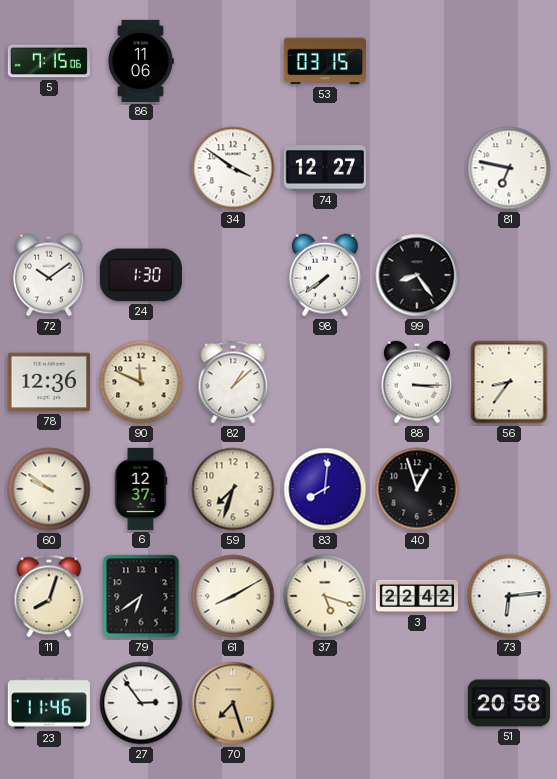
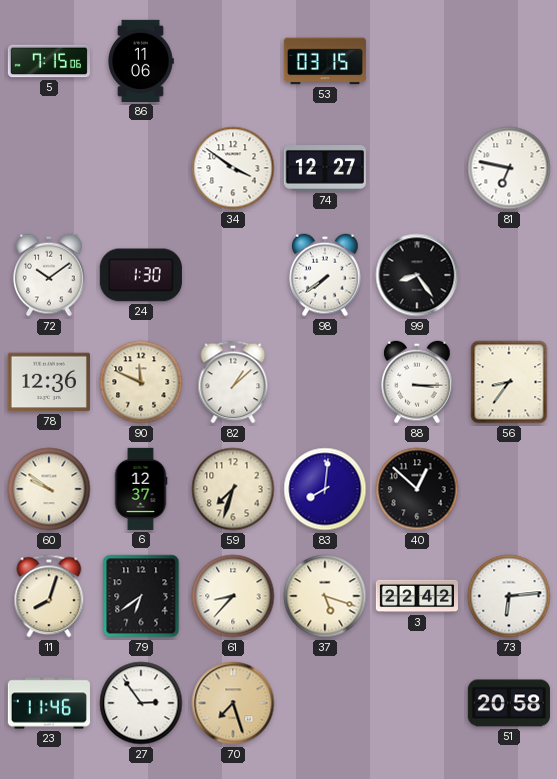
40: 12:57 -> 12:52
61: 8:10 -> 8:37
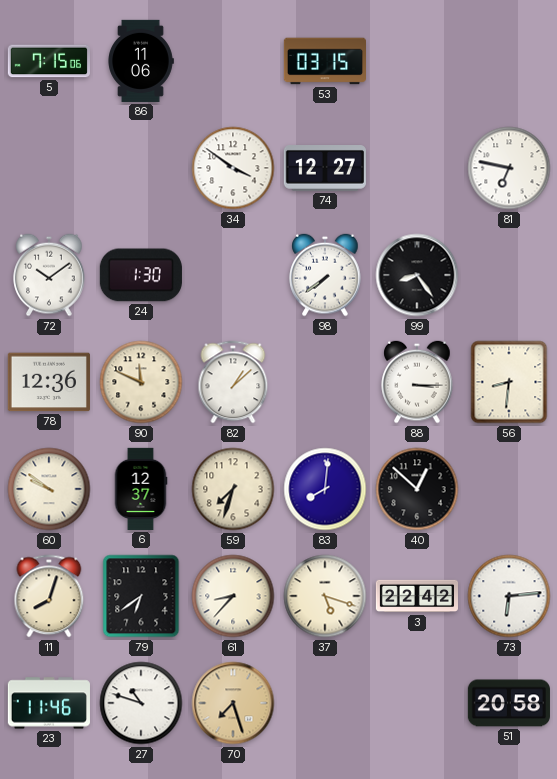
56: 8:36 -> 8:31
27: 2:54 -> 10:48
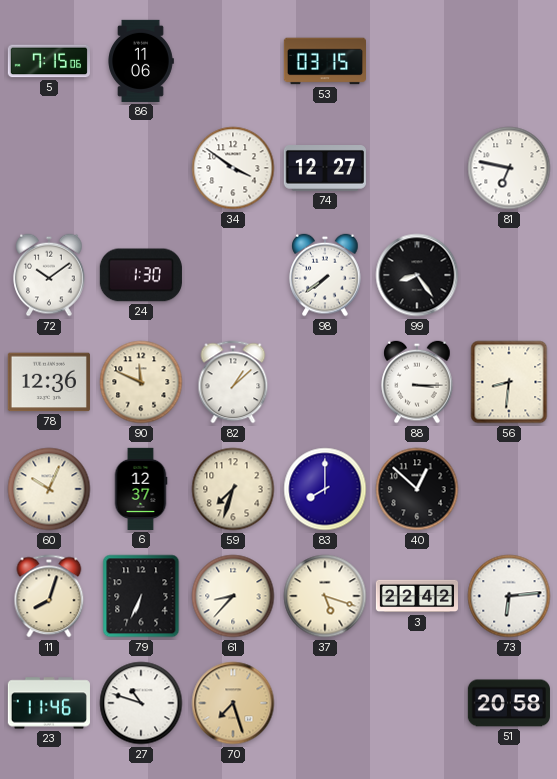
60: 9:51 -> 10:04
83: 8:01 -> 8:00
79: 6:39 -> 6:34
